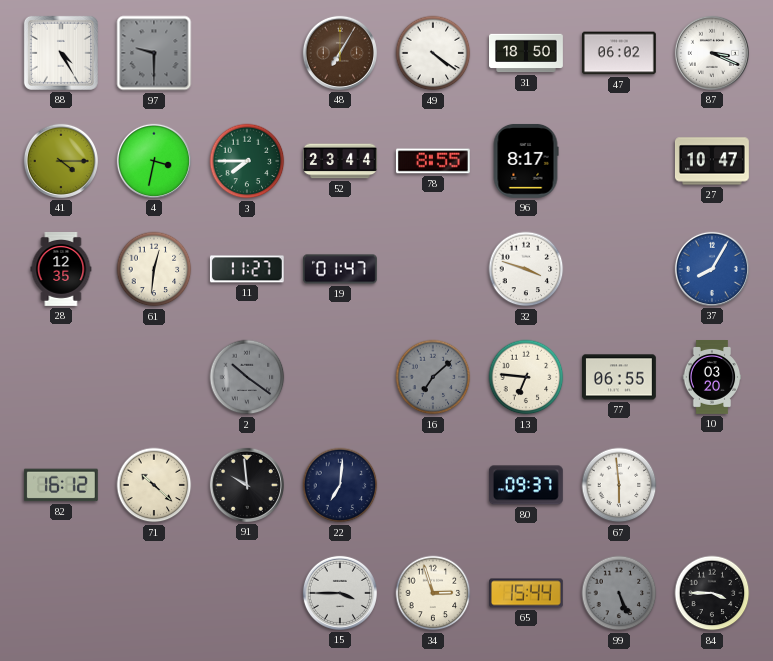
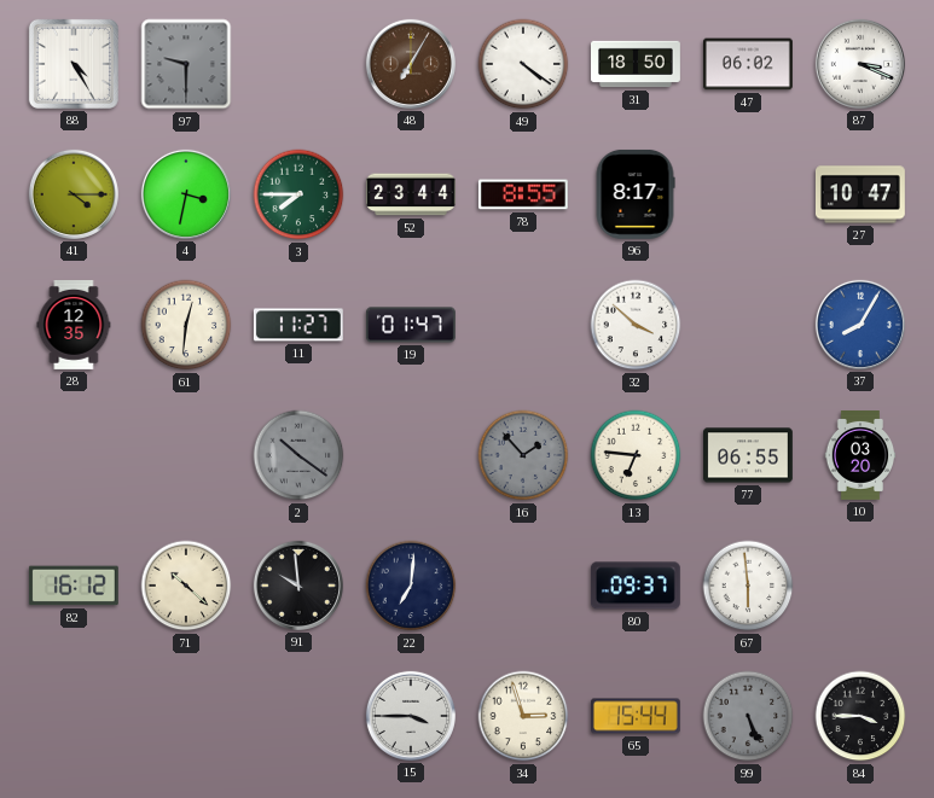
32: 3:48 -> 3:52
16: 7:08 -> 1:53
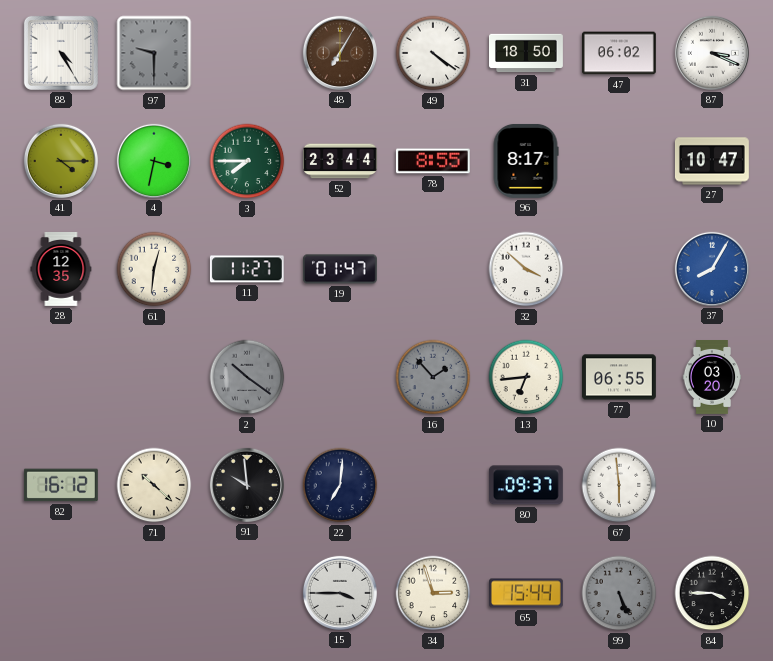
13: 6:46 -> 6:44
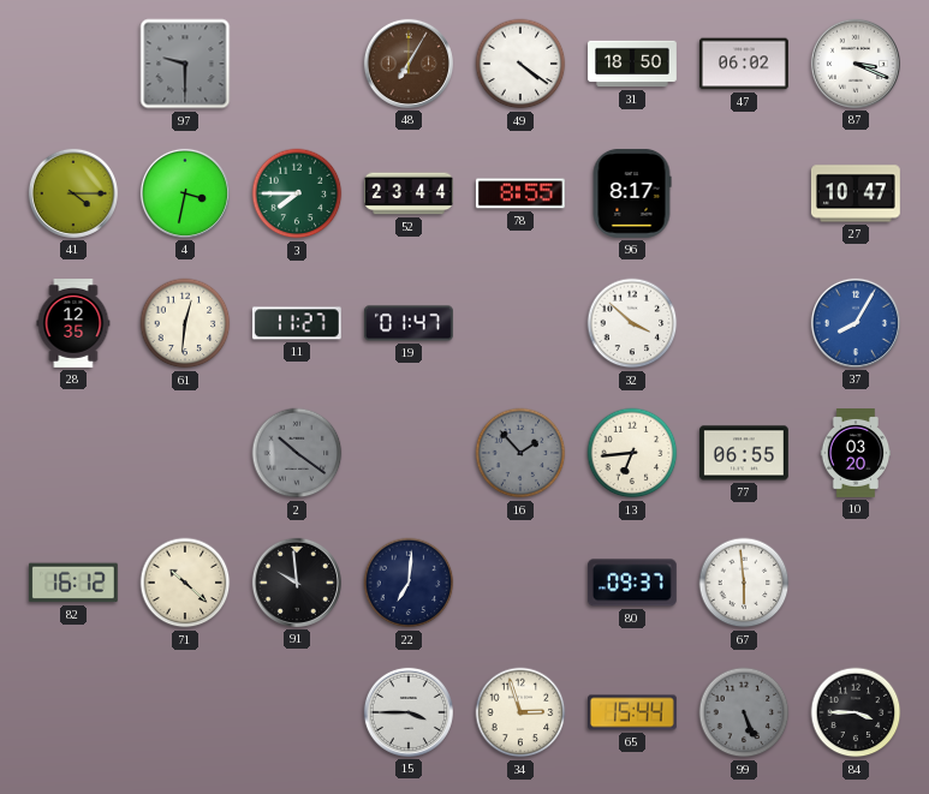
88: 4:25 -> none
